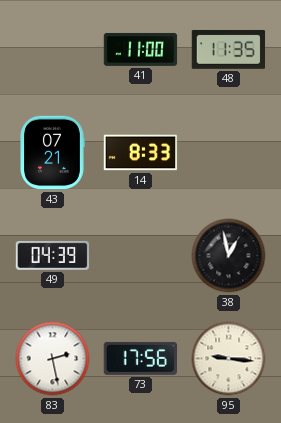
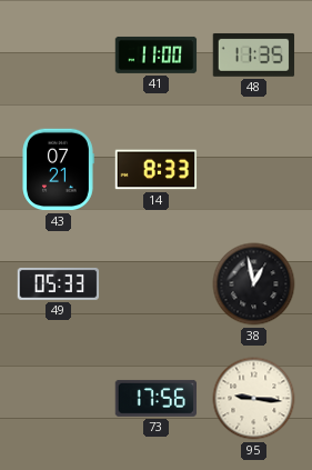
49: 04:39 -> 05:33
83: 2:28 -> none
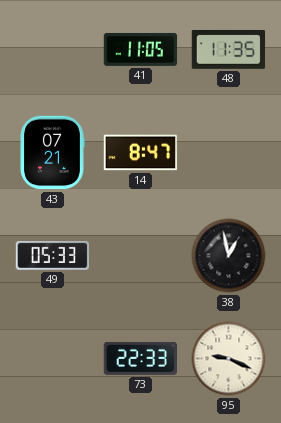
41: 11:00 -> 11:05
14: 8:33 -> 8:47
73: 17:56 -> 22:33
95: 9:16 -> 9:19
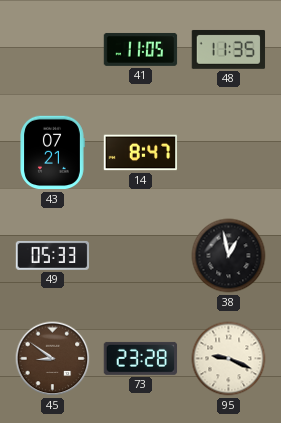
45: none -> 8:51
73: 22:33 -> 23:28
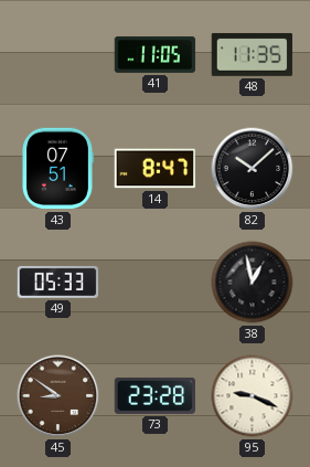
43: 07:21 -> 07:51
82: none -> 10:08
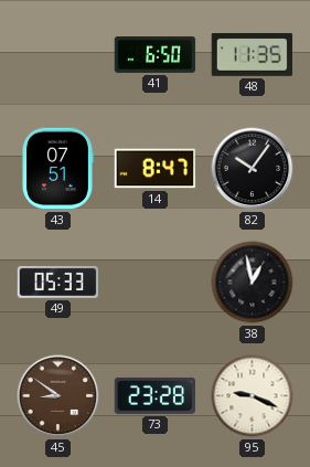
41: 11:05 -> 6:50
82: 10:08 -> 10:06
